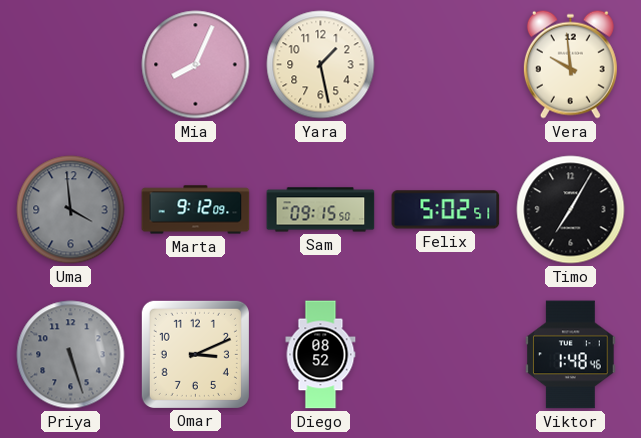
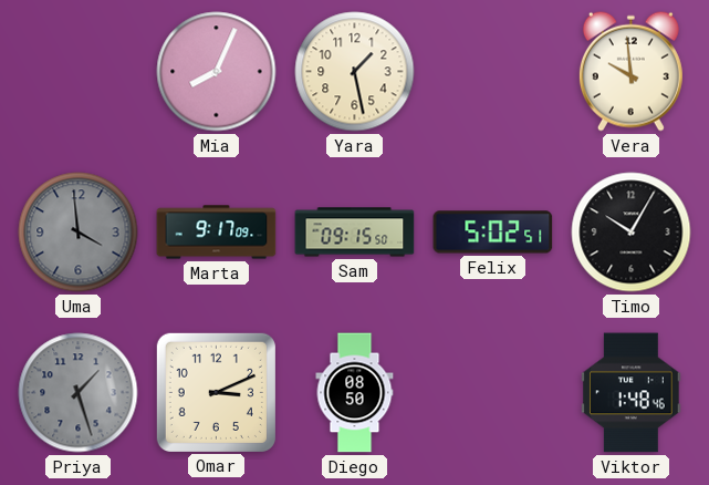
Marta: 9:12 -> 9:17
Timo: 7:05 -> 10:05
Priya: 5:27 -> 1:27
Diego: 08:52 -> 08:50
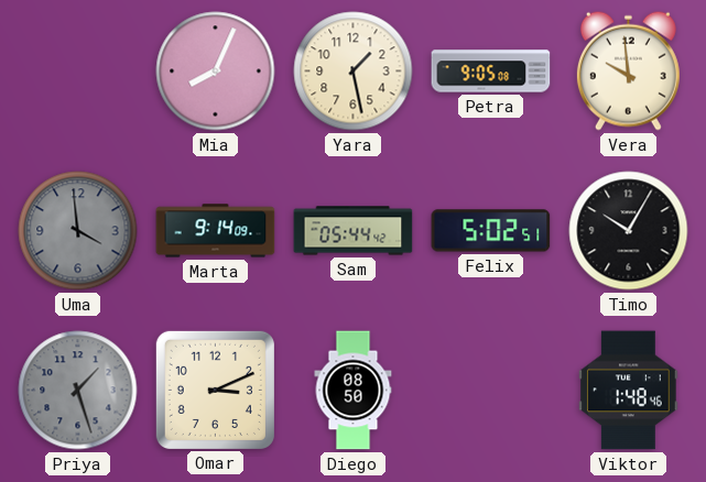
Petra: none -> 9:05
Marta: 9:17 -> 9:14
Sam: 09:15 -> 05:44
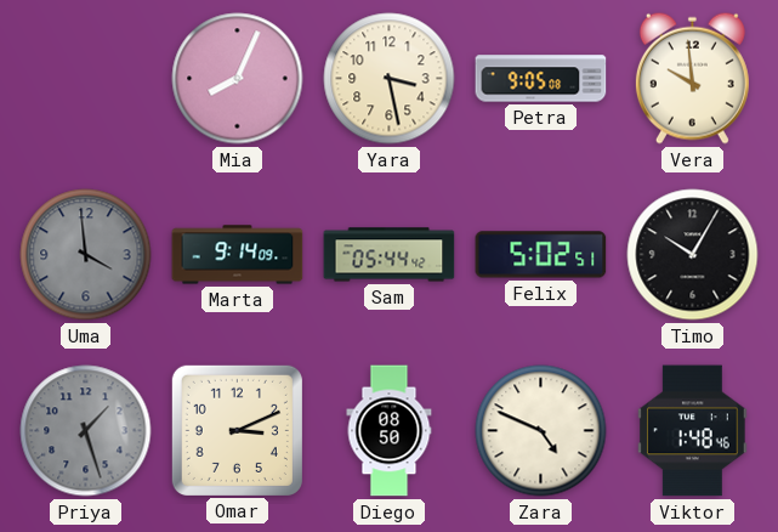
Yara: 1:28 -> 3:28
Zara: none -> 4:49
